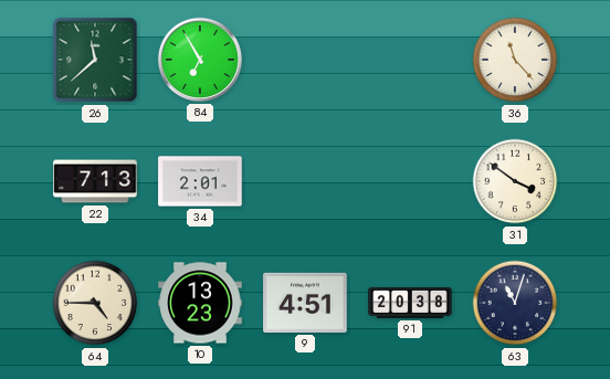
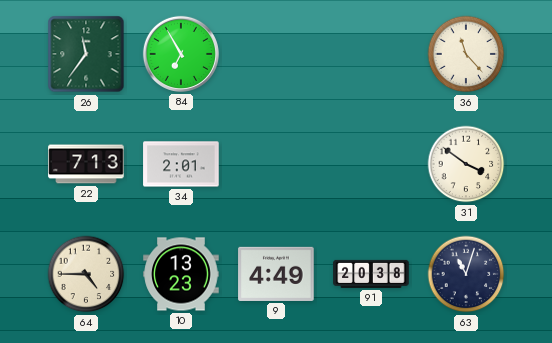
26: 11:38 -> 11:36
9: 4:51 -> 4:49
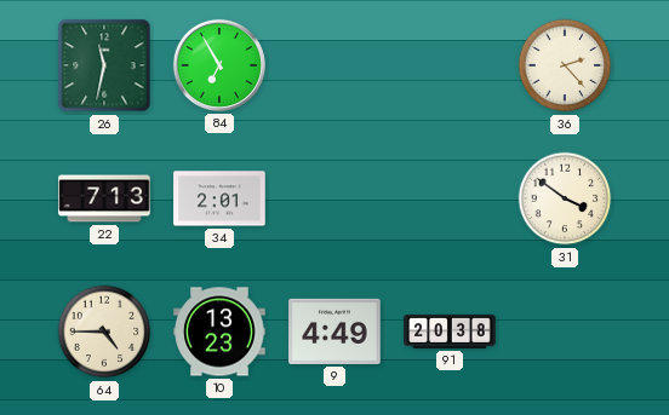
26: 11:36 -> 11:32
36: 11:23 -> 2:23
63: 11:03 -> none
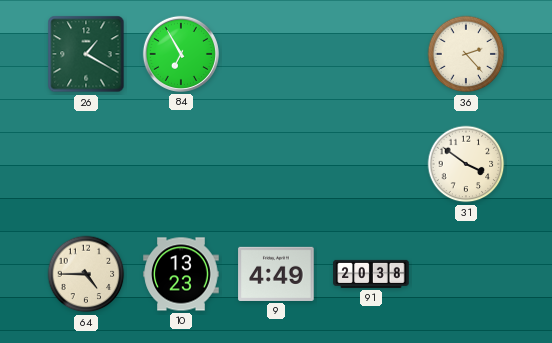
26: 11:32 -> 1:20
22: 7:13 -> none
34: 2:01 -> none
